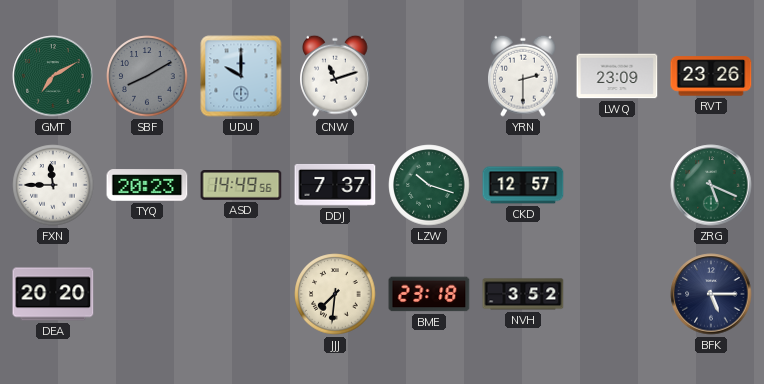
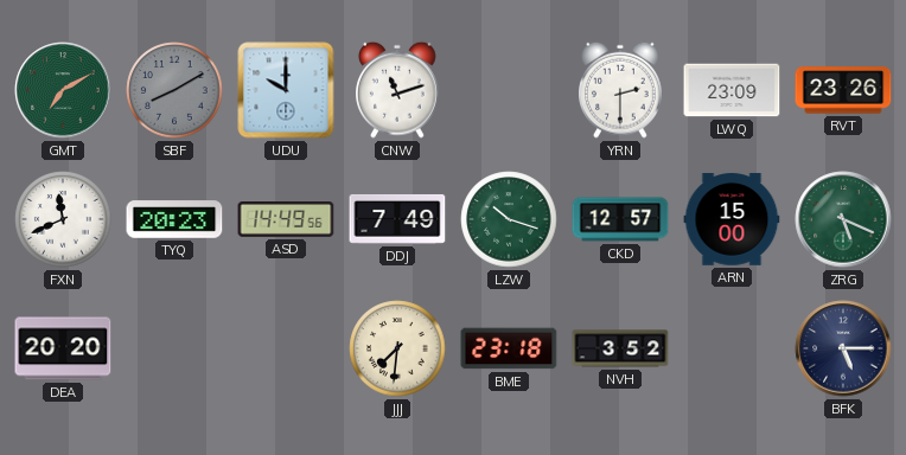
FXN: 11:45 -> 11:41
DDJ: 7:37 -> 7:49
ARN: none -> 15:00
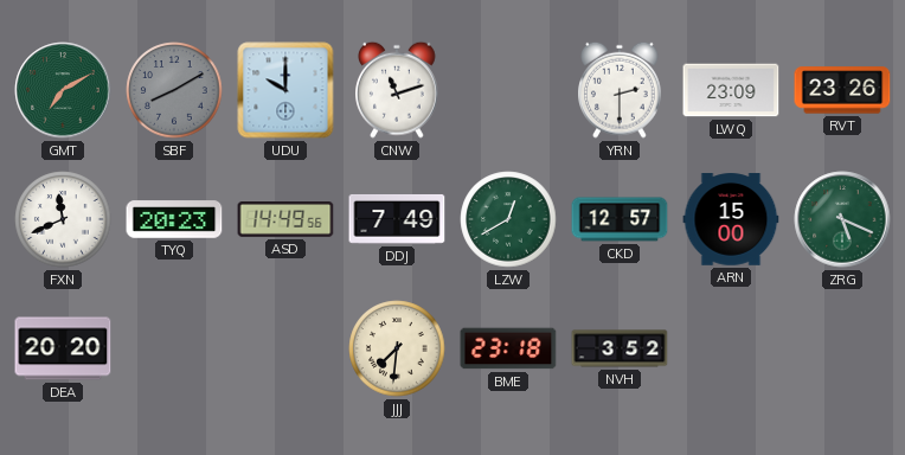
LZW: 10:18 -> 12:40
BFK: 5:15 -> none
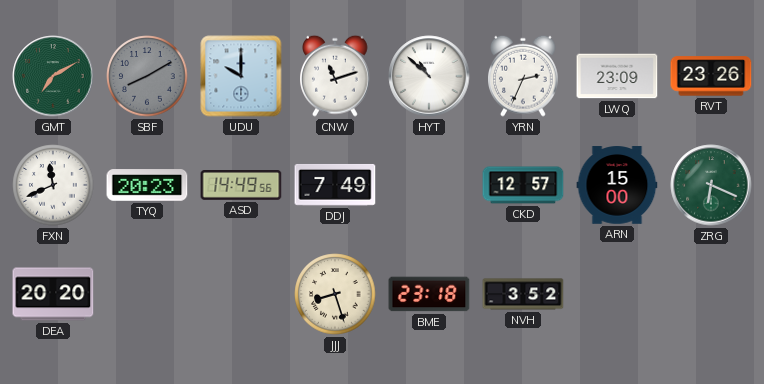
HYT: none -> 10:52
YRN: 2:30 -> 2:34
LZW: 12:40 -> none
ZRG: 5:19 -> 6:19
JJJ: 7:31 -> 8:27
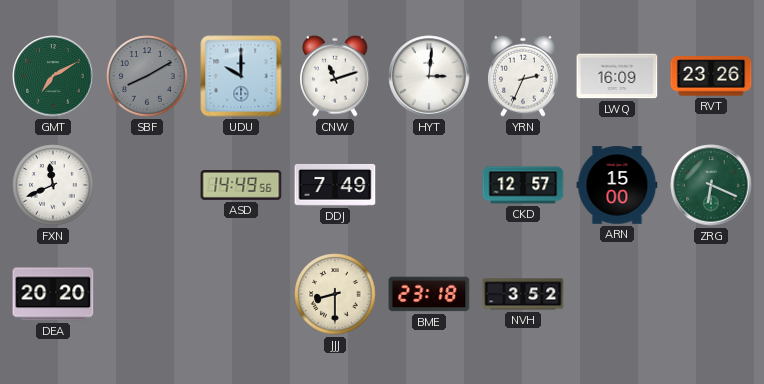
HYT: 10:52 -> 3:01
LWQ: 23:09 -> 16:09
TYQ: 20:23 -> none
JJJ: 8:27 -> 8:30
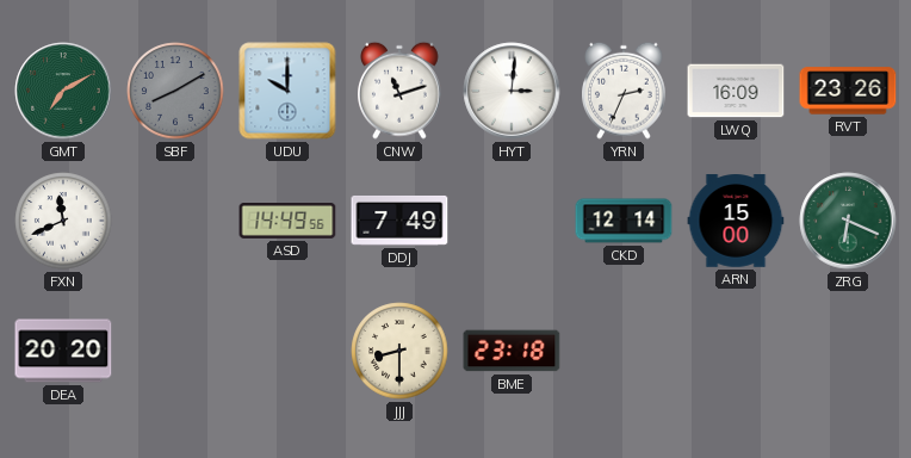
CKD: 12:57 -> 12:14
NVH: 3:52 -> none
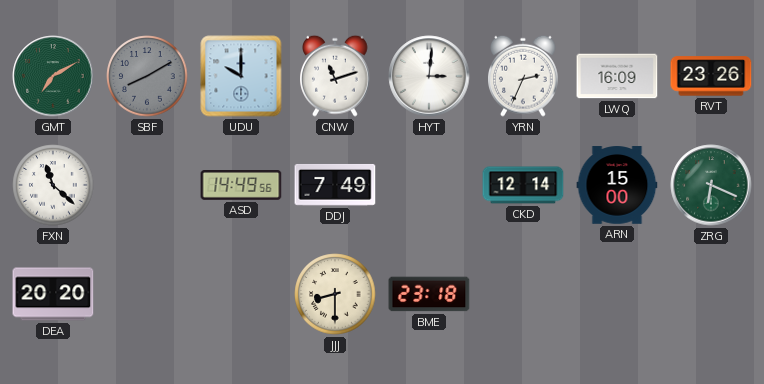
FXN: 11:41 -> 11:22
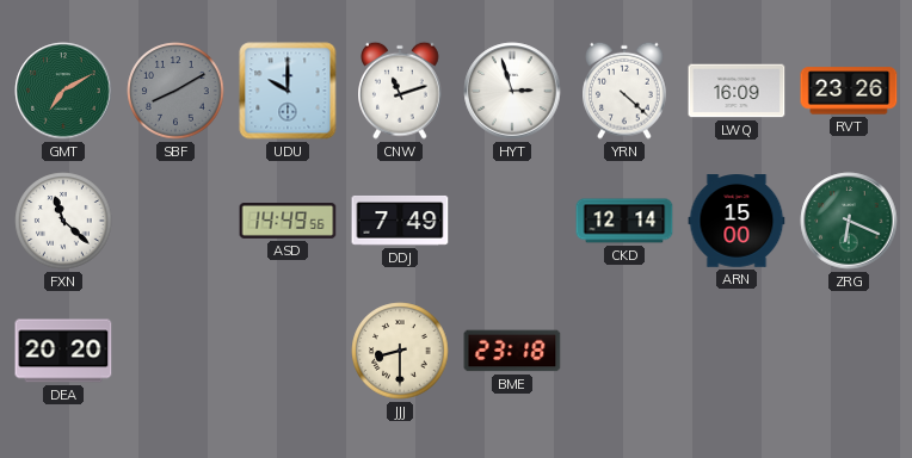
HYT: 3:01 -> 2:57
YRN: 2:34 -> 4:22
